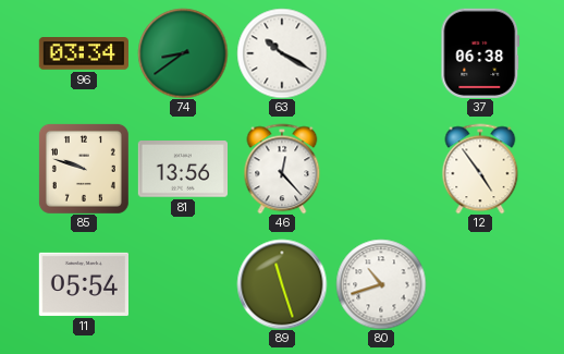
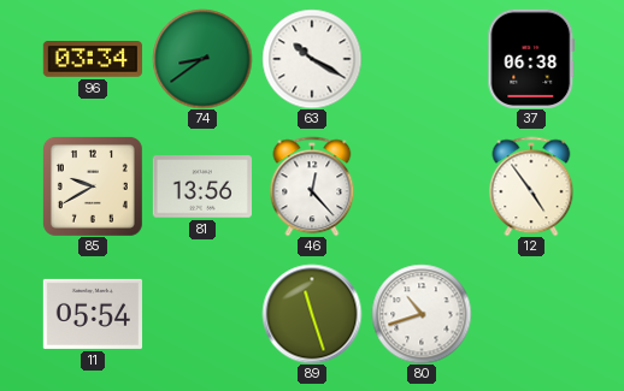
85: 9:48 -> 9:40
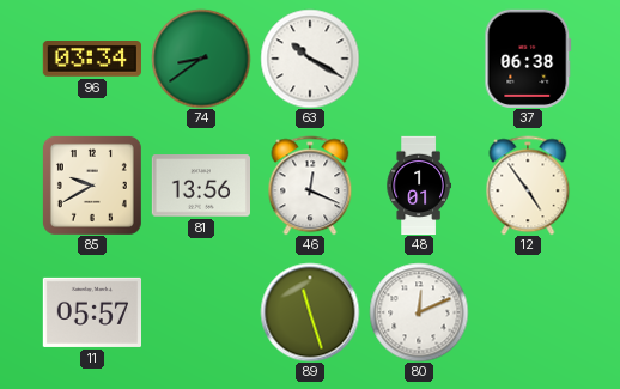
46: 12:23 -> 12:19
48: none -> 1:01
11: 05:54 -> 05:57
80: 10:42 -> 12:11
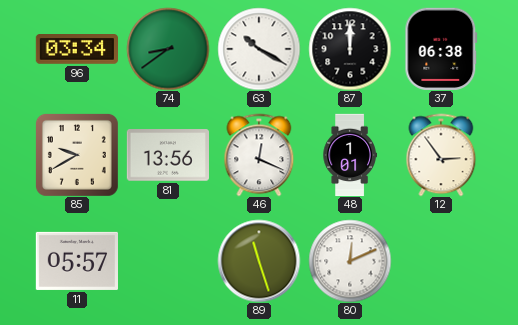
87: none -> 12:00
12: 4:54 -> 2:54
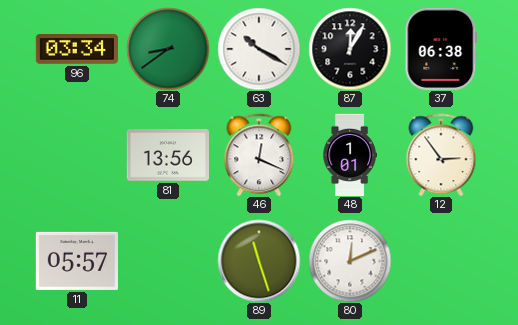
87: 12:00 -> 12:05
85: 9:40 -> none
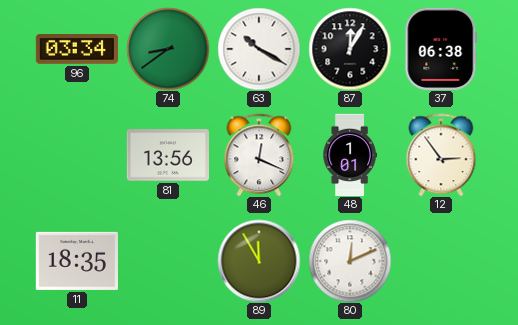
11: 05:57 -> 18:35
89: 11:27 -> 11:55
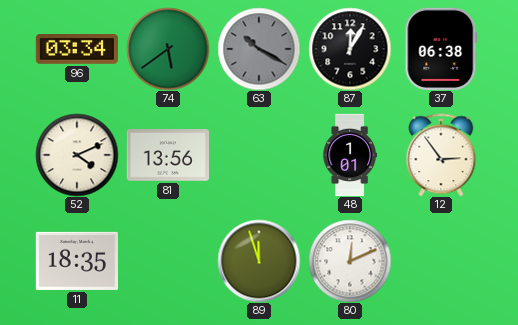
74: 8:39 -> 5:39
63 dial: white -> grey
52: none -> 4:11
46: 12:19 -> none
89: 11:55 -> 11:57
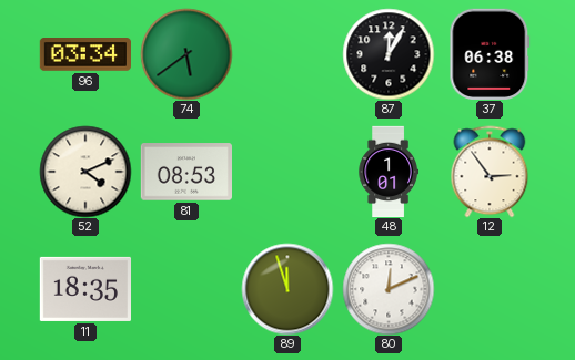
63: 10:20 -> none
81: 13:56 -> 08:53
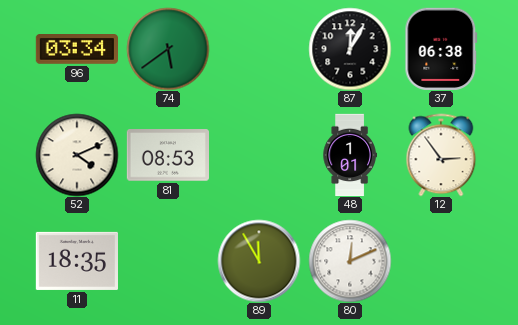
89: 11:57 -> 11:55
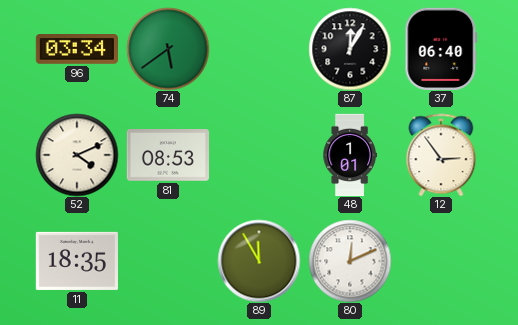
37: 06:38 -> 06:40
